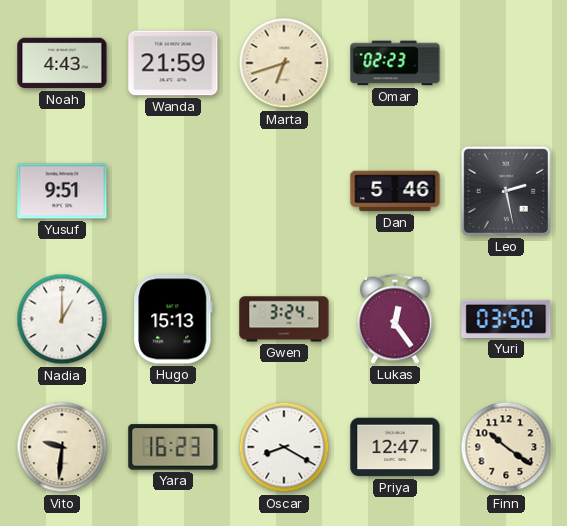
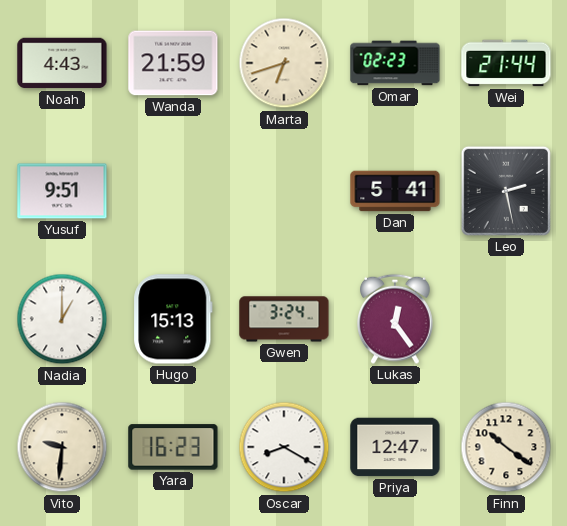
Wei: none -> 21:44
Dan: 5:46 -> 5:41
Yuri: 03:50 -> none
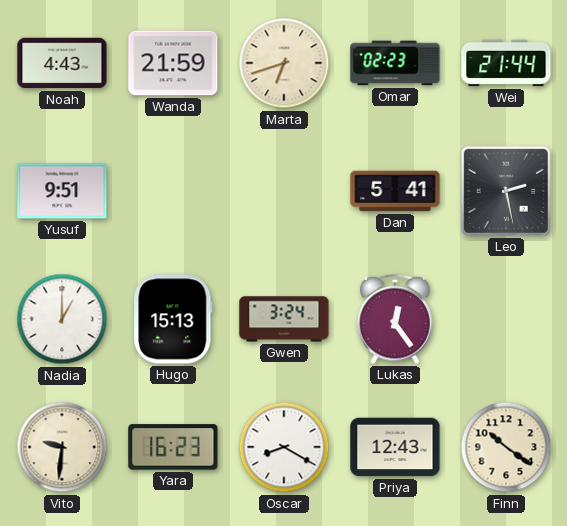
Priya: 12:47 -> 12:43
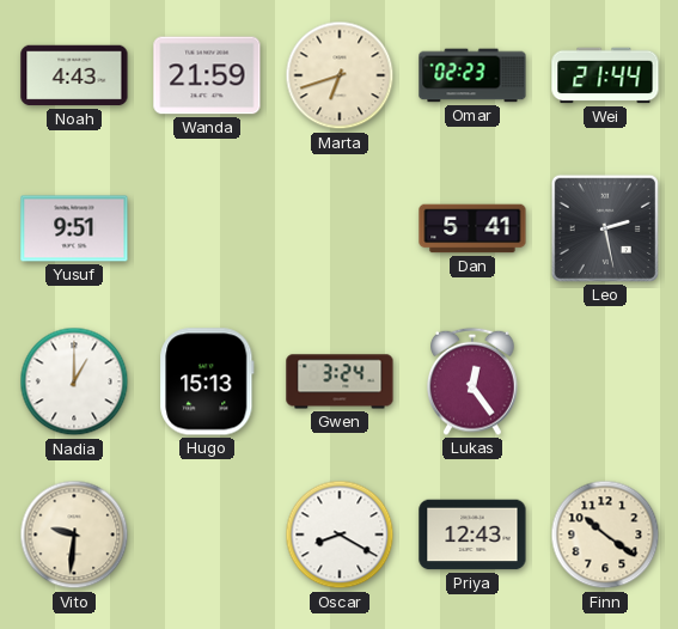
Yara: 16:23 -> none
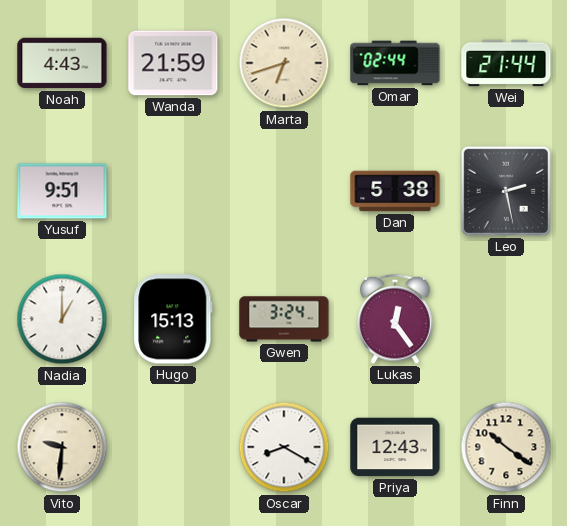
Omar: 02:23 -> 02:44
Dan: 5:41 -> 5:38
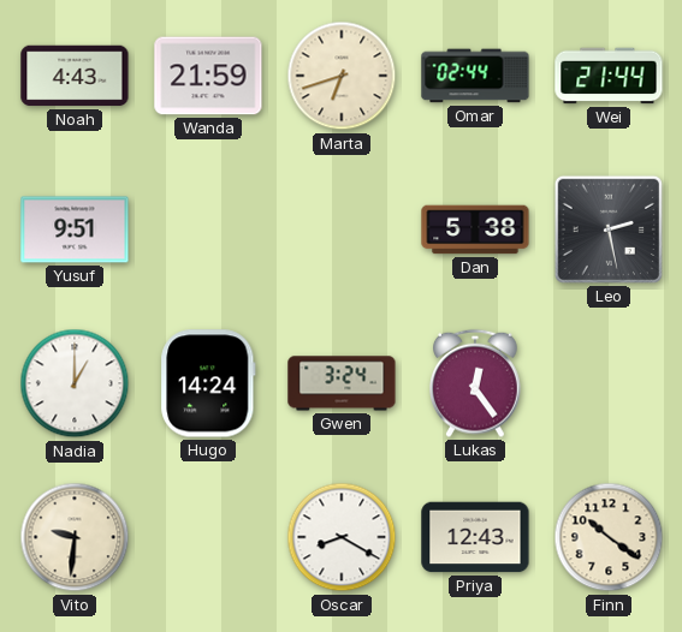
Hugo: 15:13 -> 14:24
